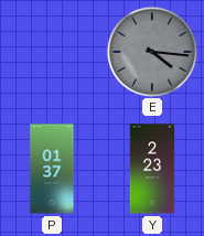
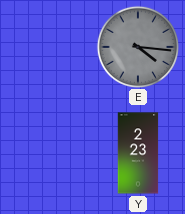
P: 01:37 -> none
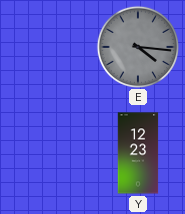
Y: 2:23 -> 12:23
